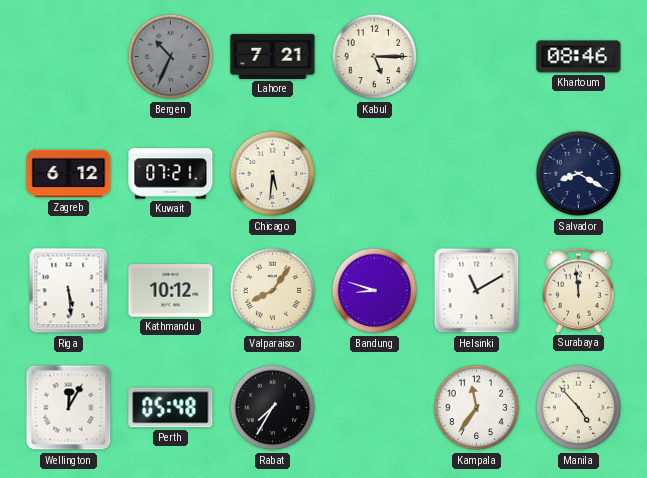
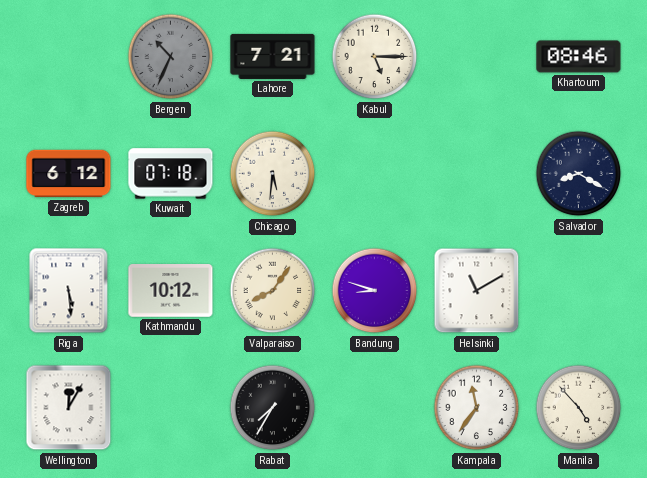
Kuwait: 07:21 -> 07:18
Surabaya: 11:59 -> none
Perth: 05:48 -> none
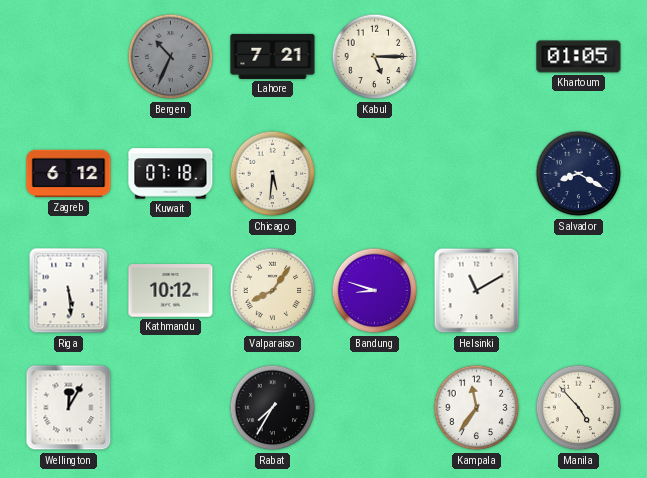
Khartoum: 08:46 -> 01:05
